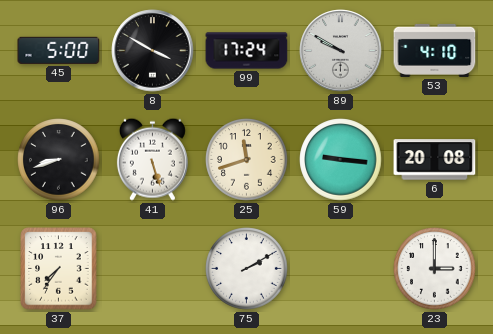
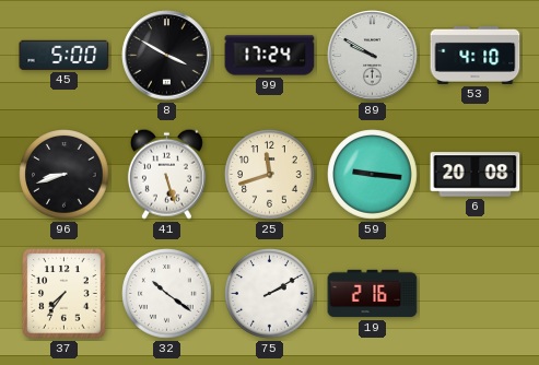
32: none -> 10:21
19: none -> 2:16
23: 3:00 -> none
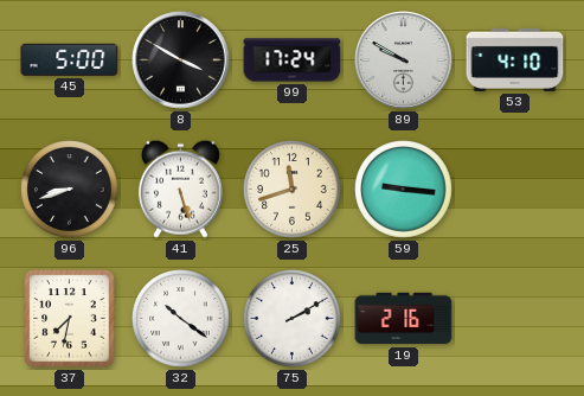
6: 20:08 -> none
37: 7:36 -> 7:32
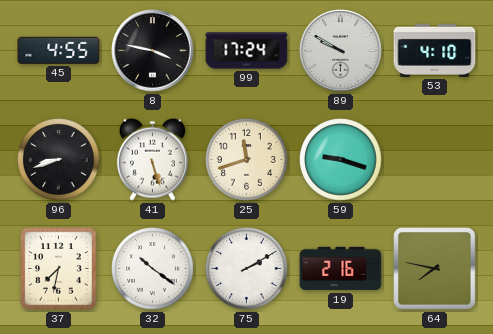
45: 5:00 -> 4:55
8: 3:50 -> 3:47
59: 9:16 -> 9:18
64: none -> 7:47
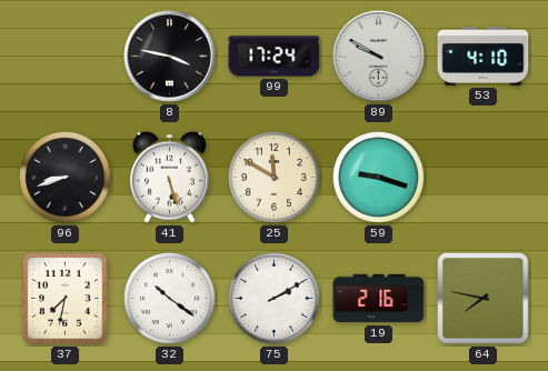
45: 4:55 -> none
25: 11:42 -> 11:50
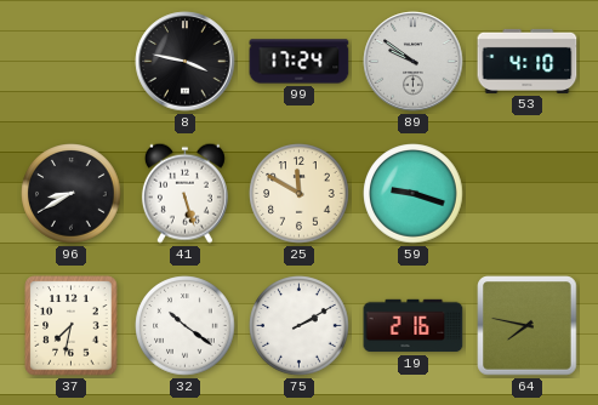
89: 9:50 -> 9:51
96: 8:42 -> 8:40
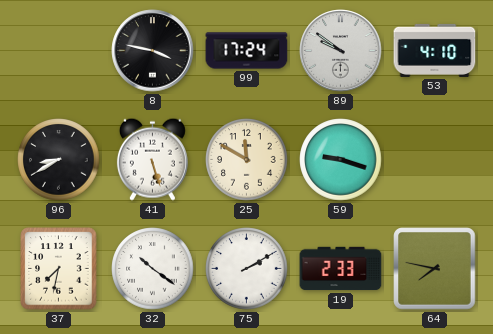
19: 2:16 -> 2:33
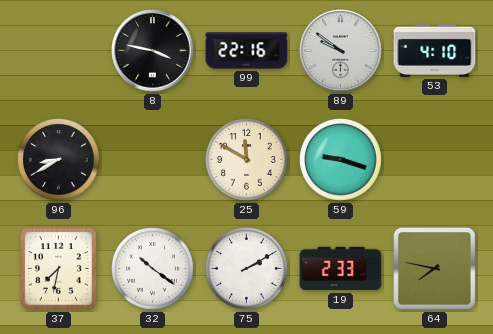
99: 17:24 -> 22:16
41: 5:27 -> none
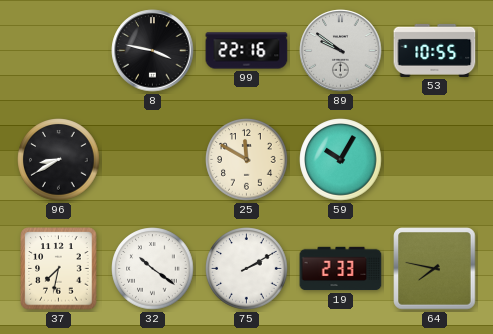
53: 4:10 -> 10:55
59: 9:18 -> 10:05
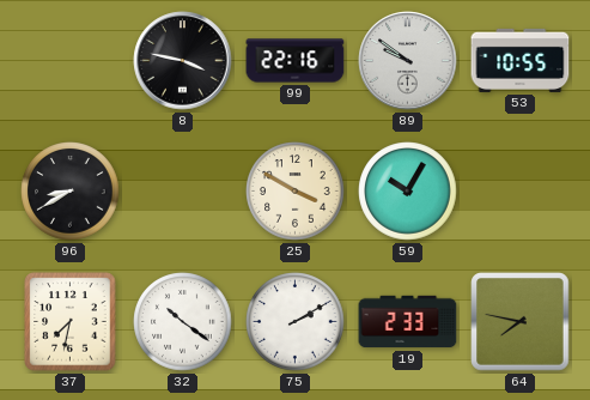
25: 11:50 -> 3:50
